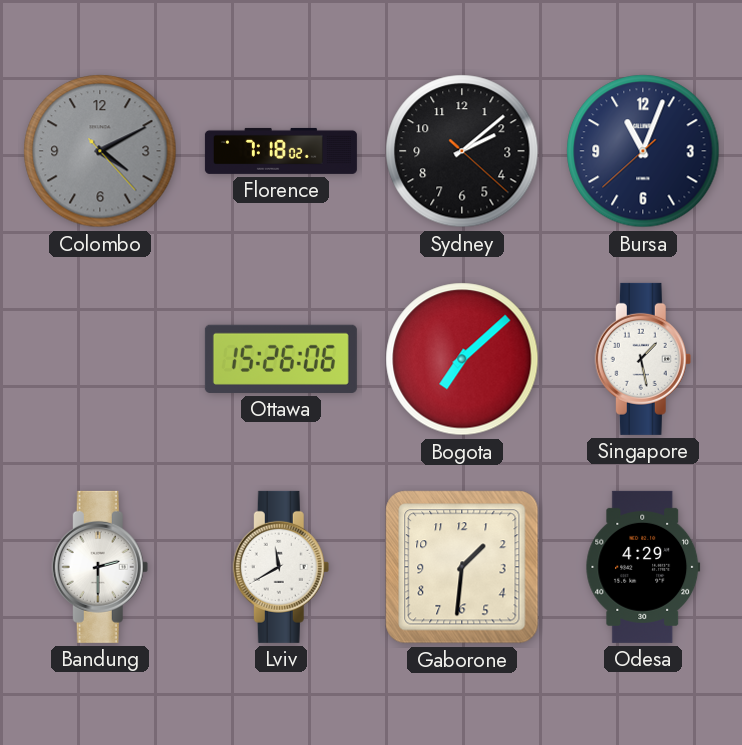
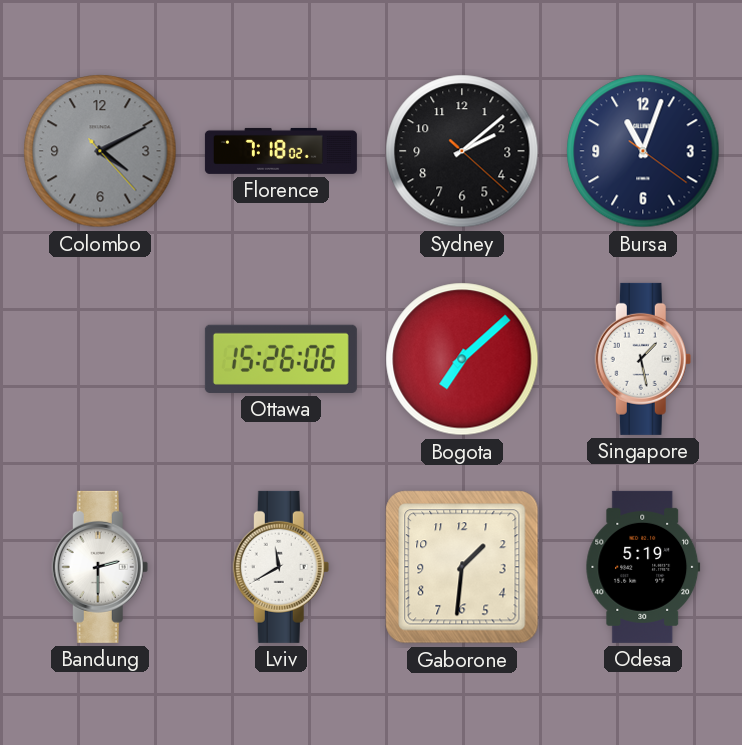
Bursa: 11:03:38 -> 11:03:21
Odesa: 4:29 -> 5:19
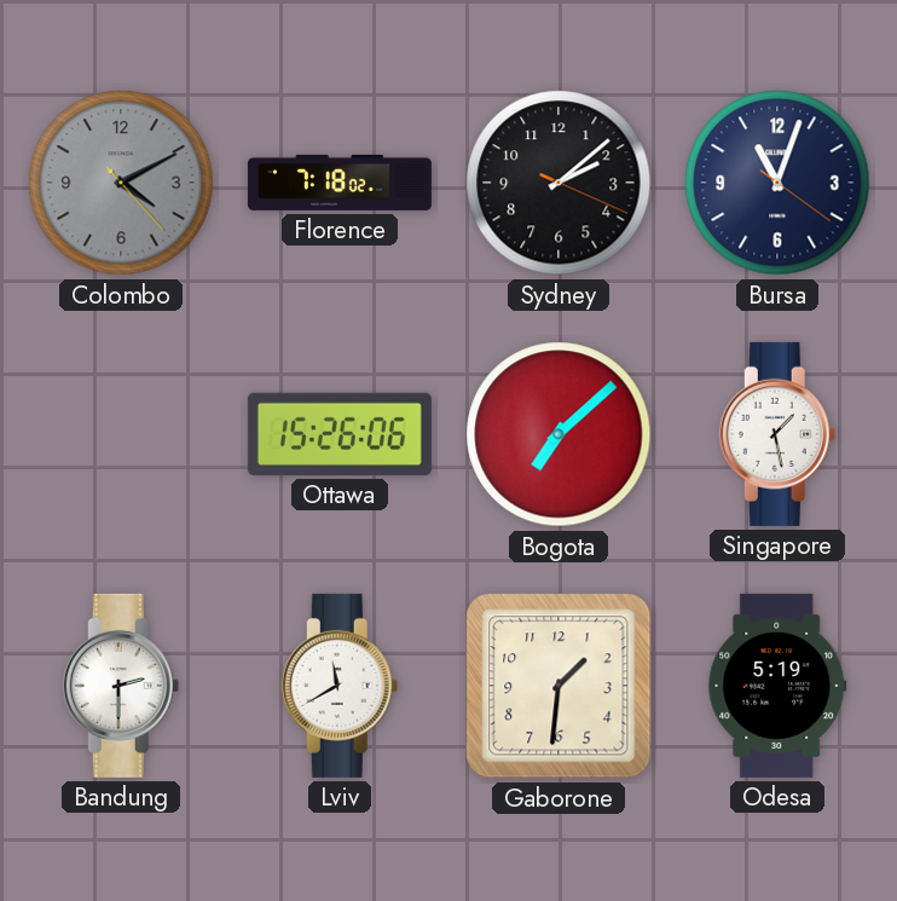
Sydney: 2:08:22 -> 2:08:19
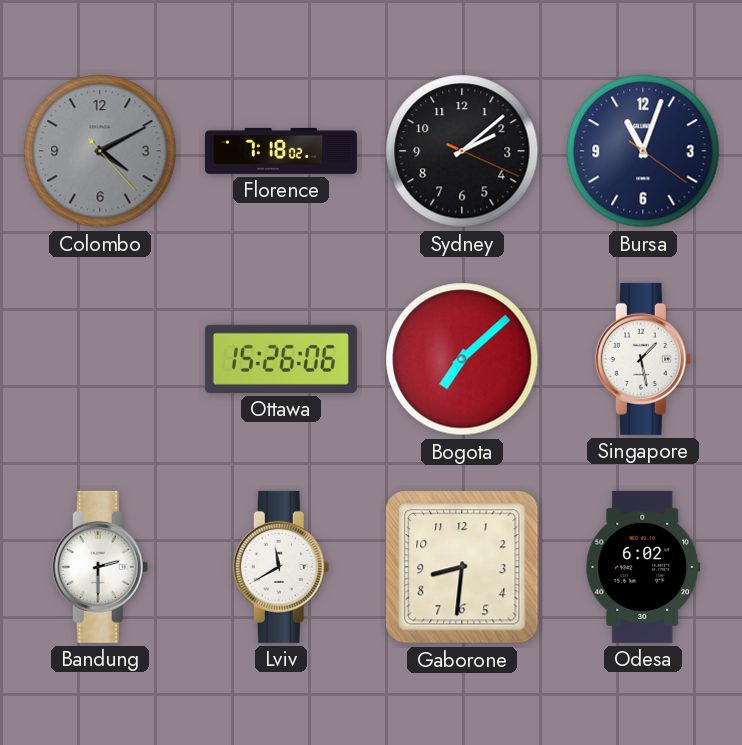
Gaborone: 1:31 -> 8:31
Odesa: 5:19 -> 6:02
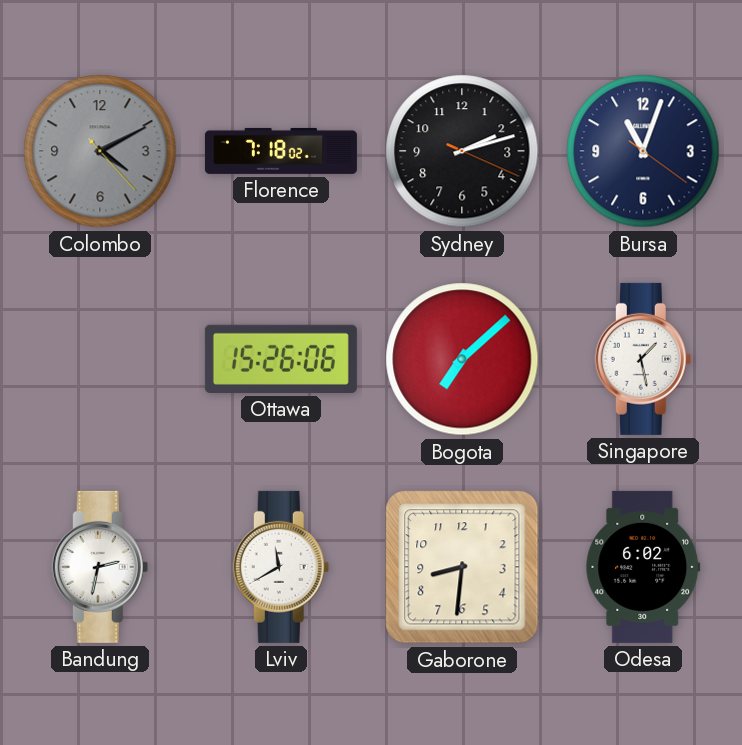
Sydney: 2:08 -> 2:12
Bandung: 2:30 -> 2:32
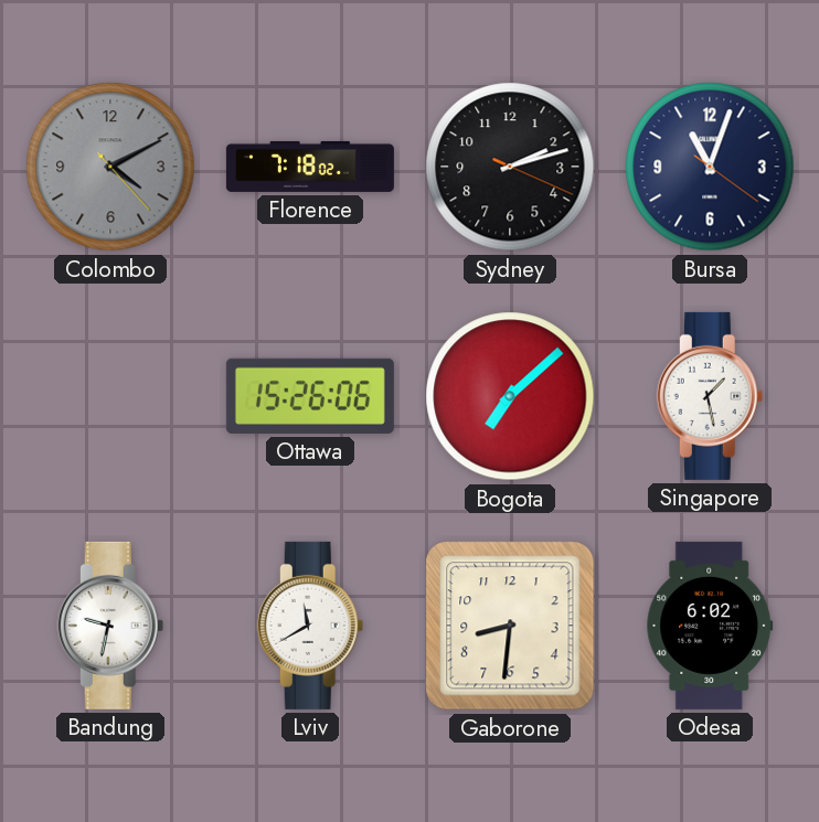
Bandung: 2:32 -> 9:32
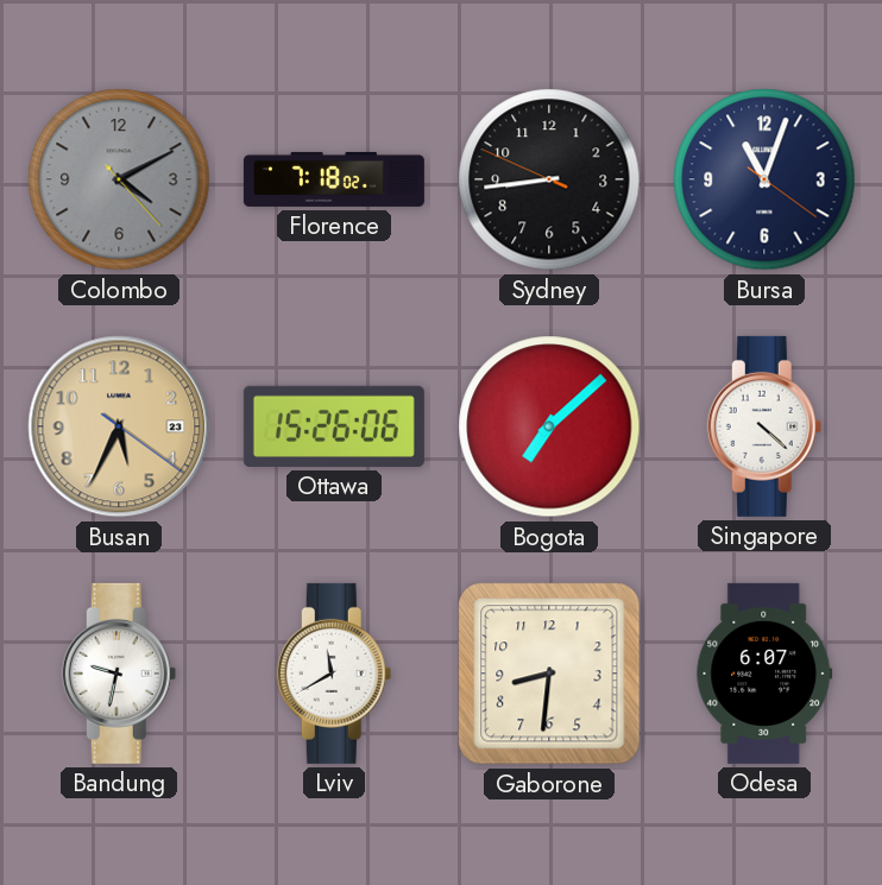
Sydney: 2:12 -> 8:43
Busan: none -> 5:34
Singapore: 1:28 -> 4:22
Odesa: 6:02 -> 6:07
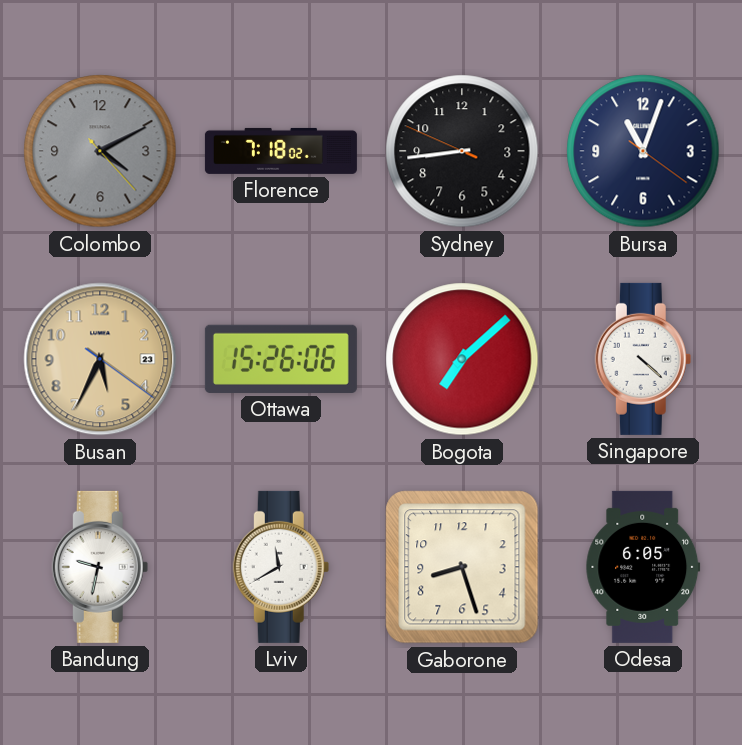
Gaborone: 8:31 -> 8:27
Odesa: 6:07 -> 6:05
